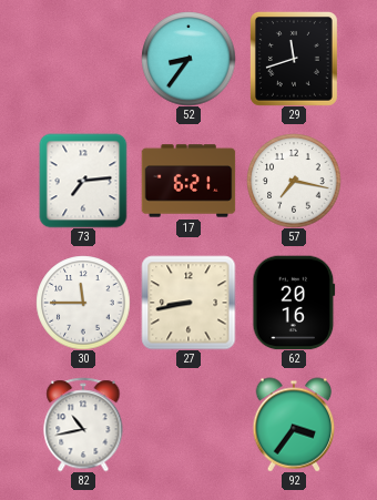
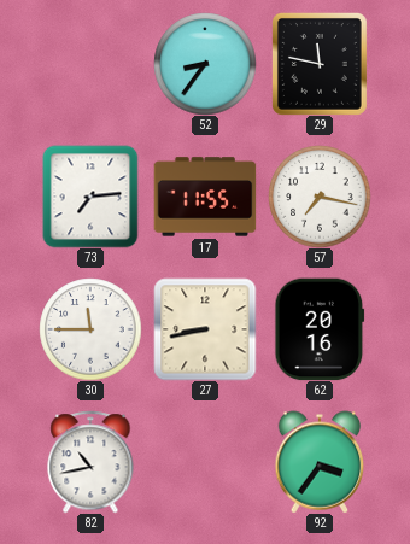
29: 11:42 -> 11:47
17: 6:21 -> 11:55
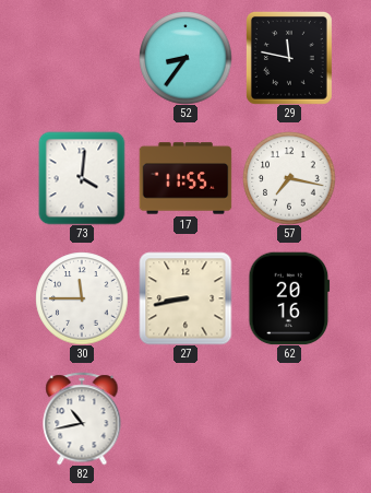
73: 7:14 -> 4:01
92: 3:36 -> none
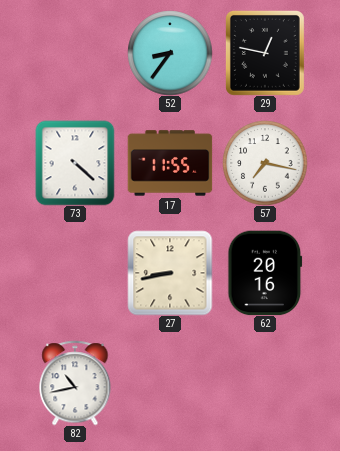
29: 11:47 -> 12:47
73: 4:01 -> 4:22
30: 11:45 -> none
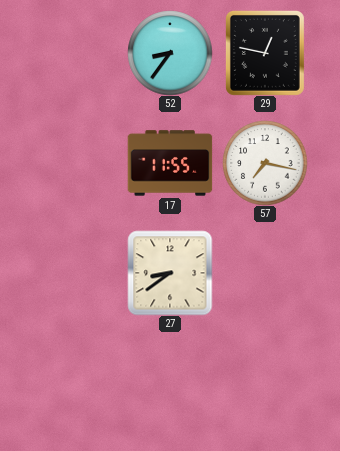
73: 4:22 -> none
27: 8:43 -> 8:39
62: 20:16 -> none
82: 10:43 -> none
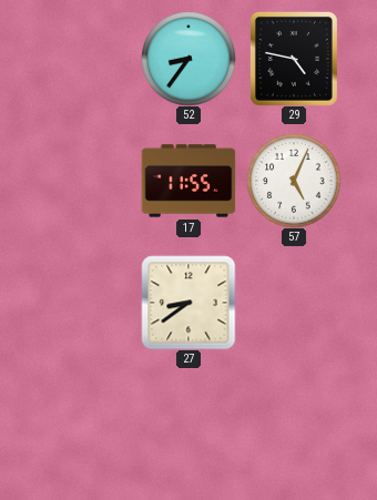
29: 12:47 -> 4:47
57: 7:17 -> 5:04
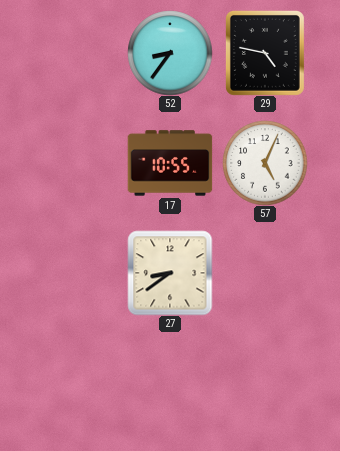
17: 11:55 -> 10:55
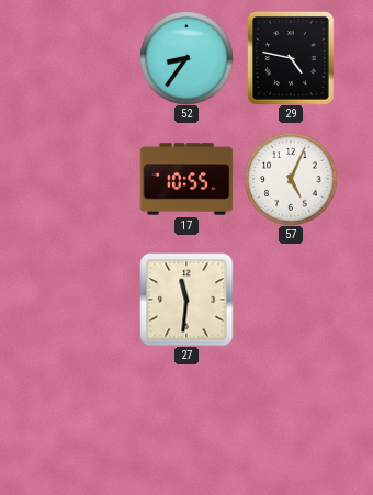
27: 8:39 -> 11:31
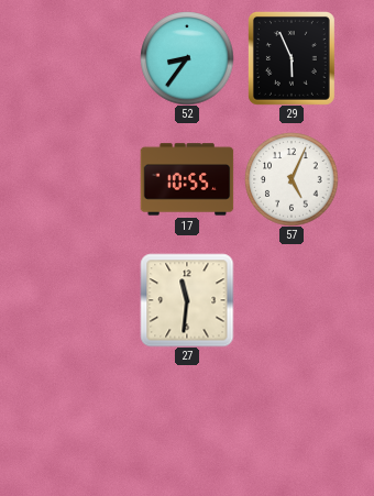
29: 4:47 -> 5:56
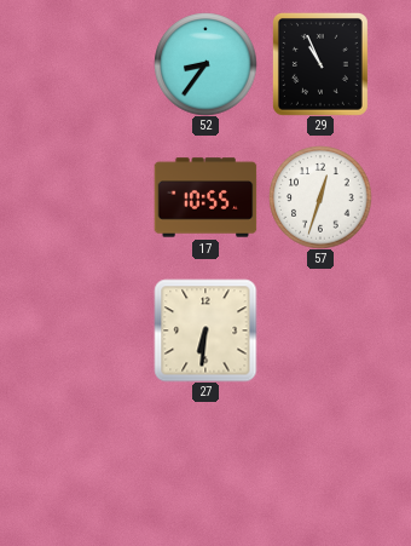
29: 5:56 -> 10:56
57: 5:04 -> 12:33
27: 11:31 -> 6:31
